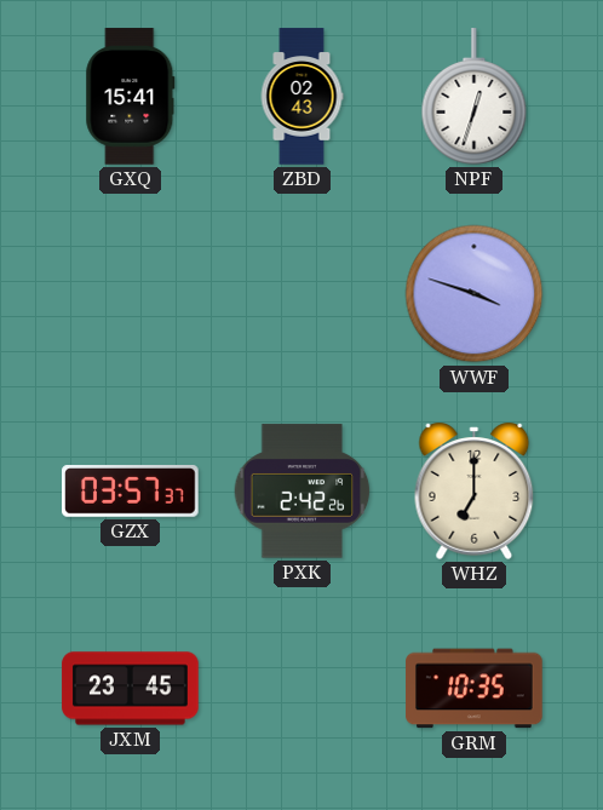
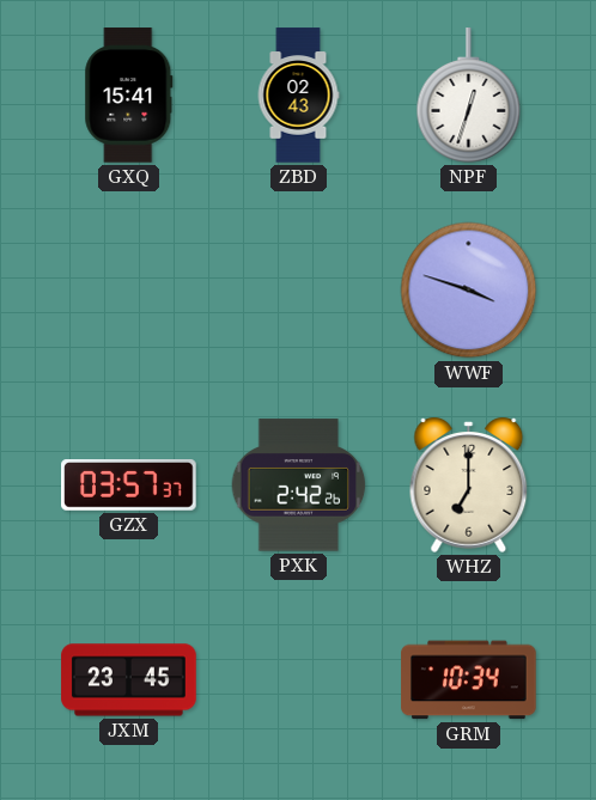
GRM: 10:35 -> 10:34
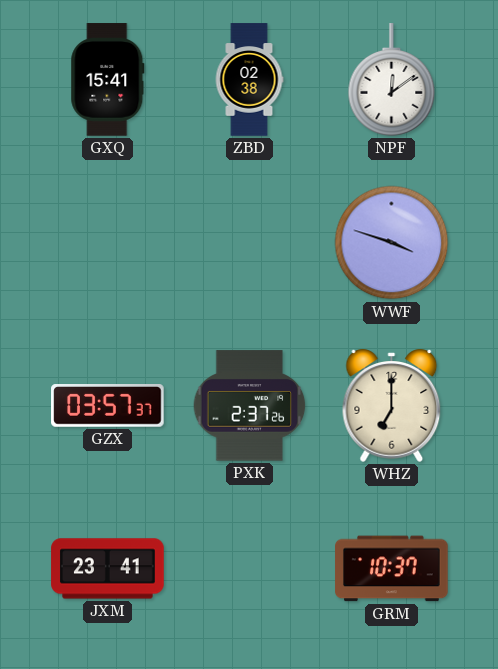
ZBD: 02:43 -> 02:38
NPF: 12:33 -> 12:09
PXK: 2:42 -> 2:37
JXM: 23:45 -> 23:41
GRM: 10:34 -> 10:37
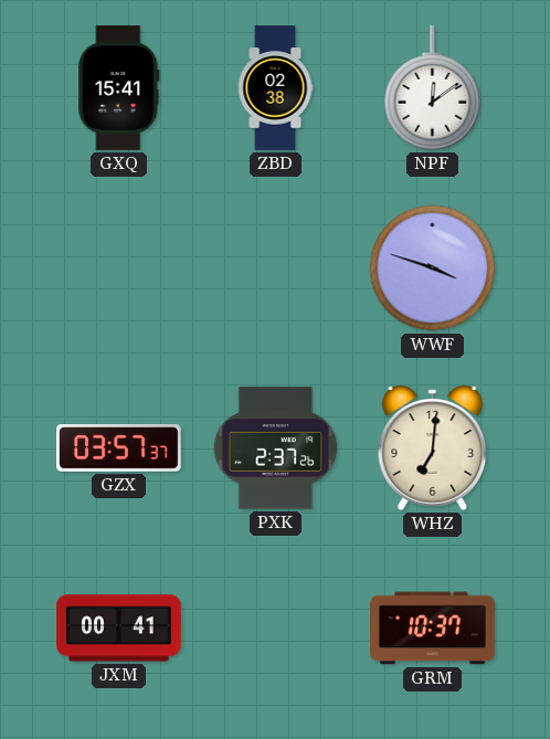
WHZ: 7:00 -> 7:01
JXM: 23:41 -> 00:41
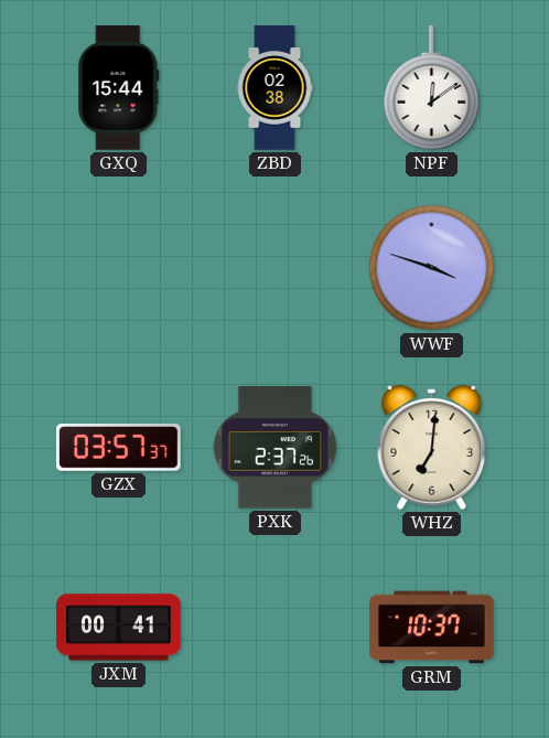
GXQ: 15:41 -> 15:44
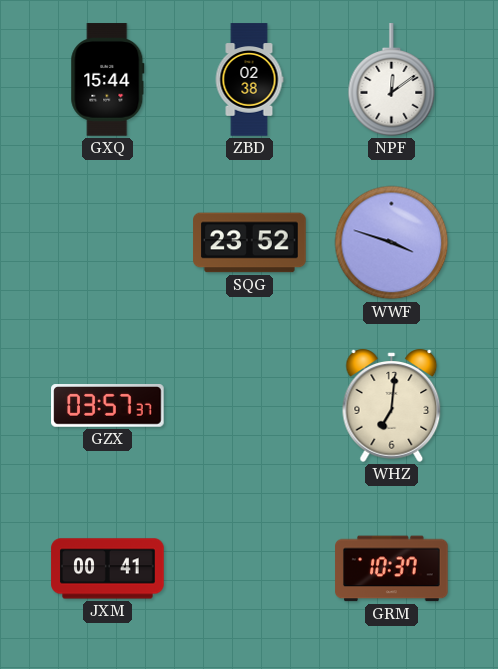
SQG: none -> 23:52
PXK: 2:37 -> none
